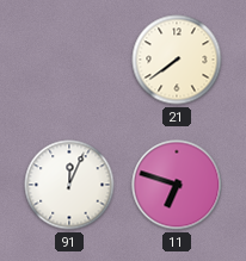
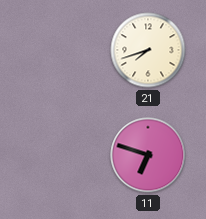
21: 7:39 -> 7:42
91: 12:04 -> none
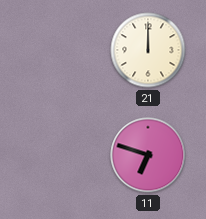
21: 7:42 -> 12:00
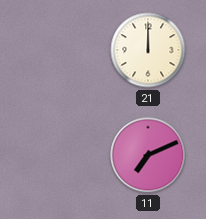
11: 6:48 -> 7:11
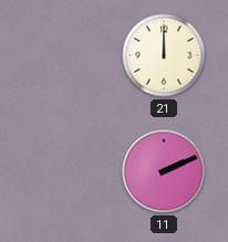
11: 7:11 -> 2:11
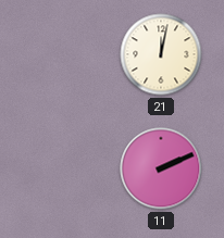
21: 12:00 -> 12:02
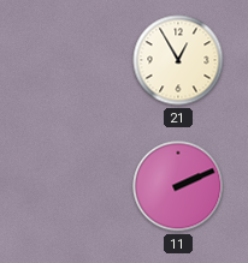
21: 12:02 -> 12:55
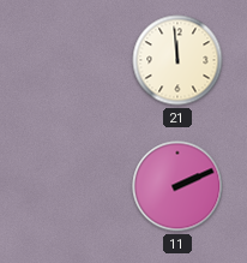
21: 12:55 -> 11:59
